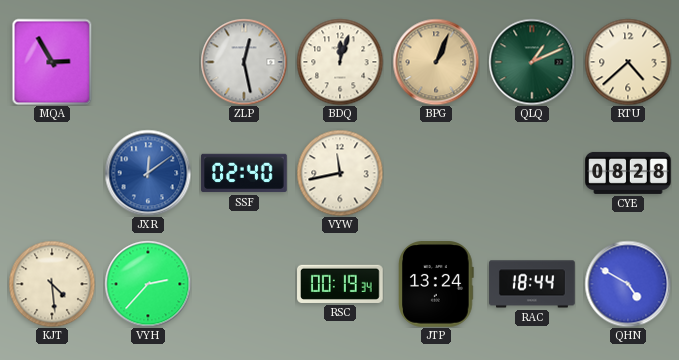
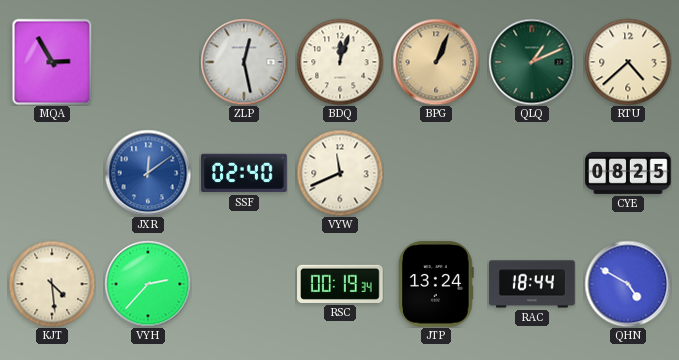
VYW: 11:43 -> 11:41
CYE: 08:28 -> 08:25
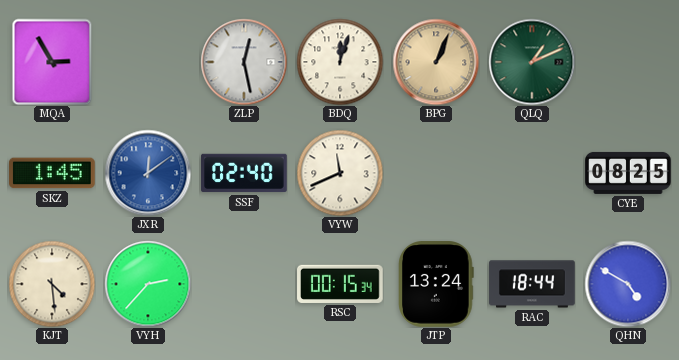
RTU: 4:38 -> none
SKZ: none -> 1:45
RSC: 00:19 -> 00:15
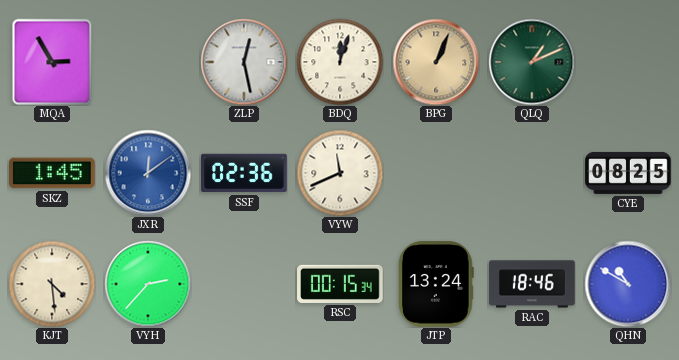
SSF: 02:40 -> 02:36
RAC: 18:44 -> 18:46
QHN: 4:50 -> 10:50
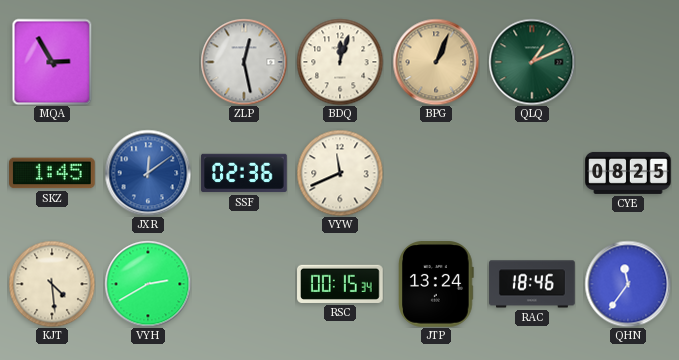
VYH: 2:37 -> 2:40
QHN: 10:50 -> 11:36
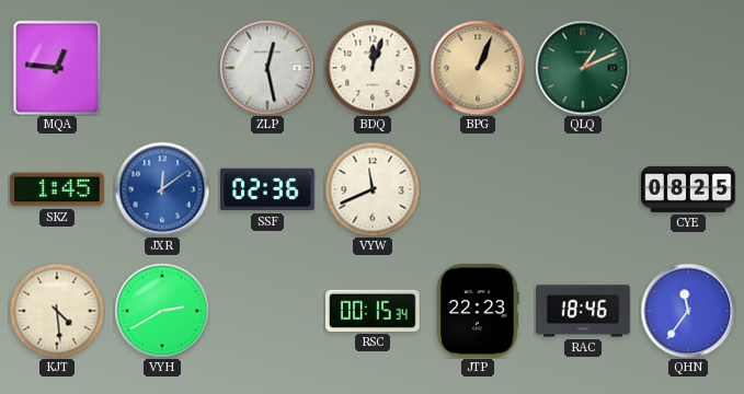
MQA: 2:55 -> 12:46
JTP: 13:24 -> 22:23
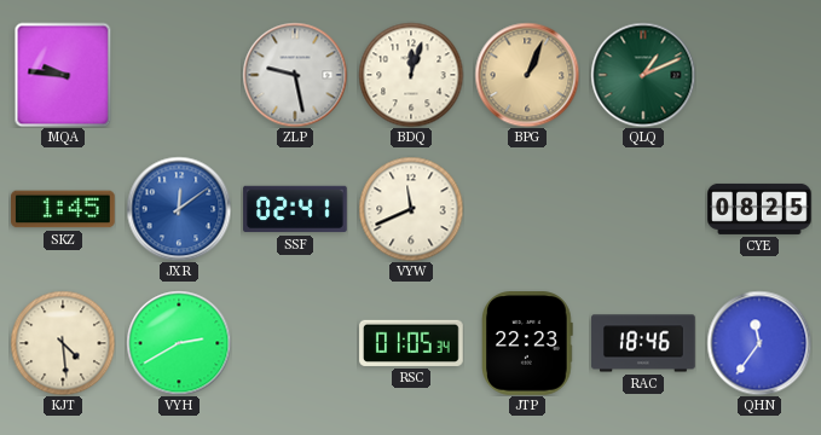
MQA: 12:46 -> 9:46
ZLP: 12:28 -> 9:28
SSF: 02:36 -> 02:41
RSC: 00:15 -> 01:05
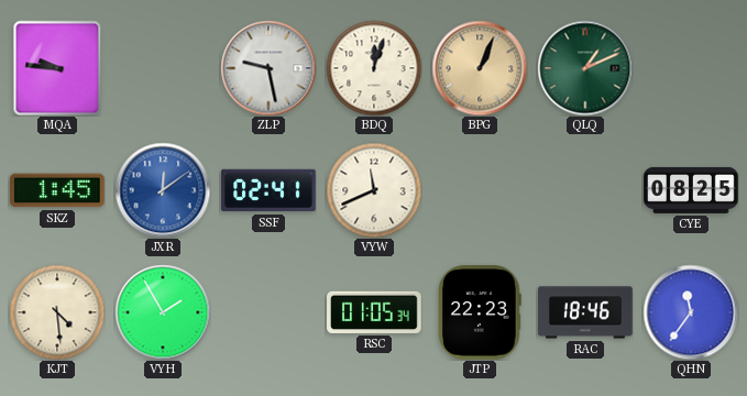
VYH: 2:40 -> 1:55
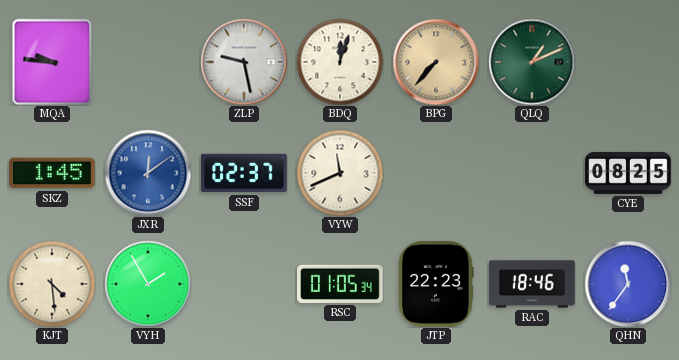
BPG: 1:04 -> 7:37
SSF: 02:41 -> 02:37
